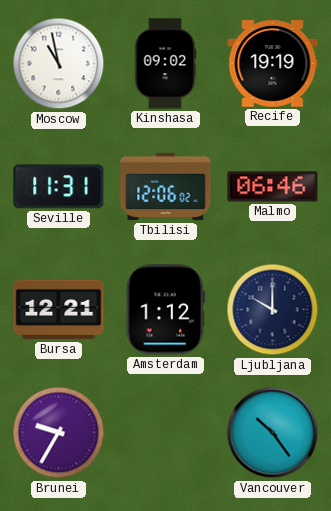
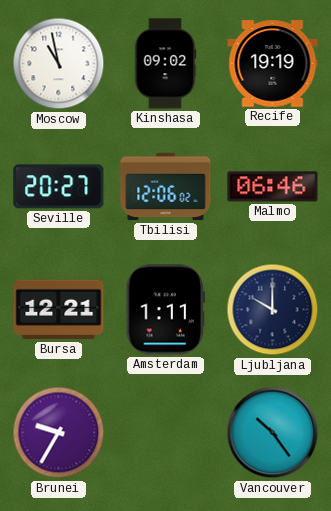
Seville: 11:31 -> 20:27
Amsterdam: 1:12 -> 1:11
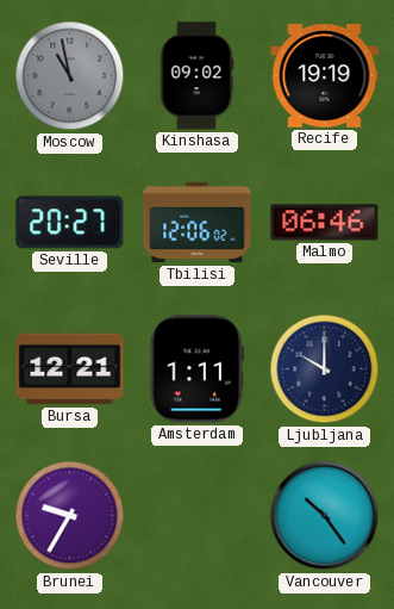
Moscow dial: white -> grey
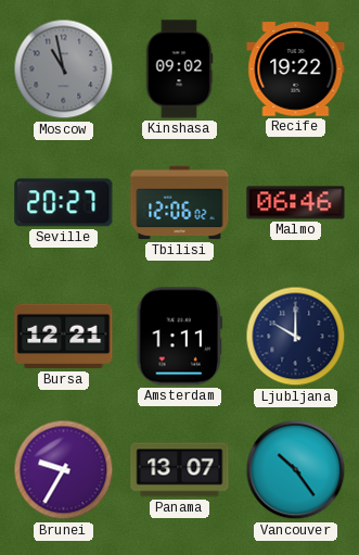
Recife: 19:19 -> 19:22
Panama: none -> 13:07
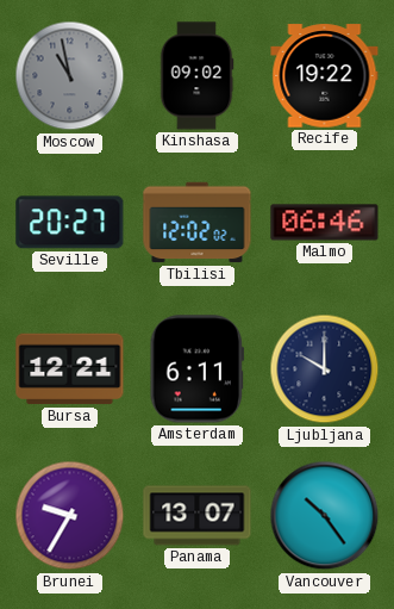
Tbilisi: 12:06 -> 12:02
Amsterdam: 1:11 -> 6:11
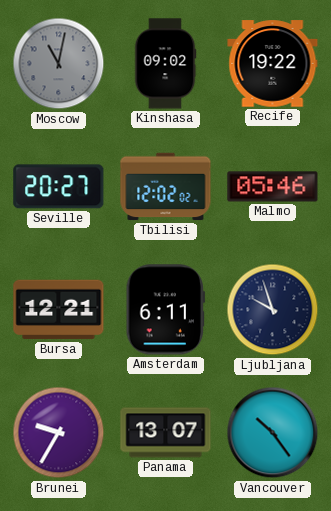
Moscow: 10:58 -> 11:02
Malmo: 06:46 -> 05:46
Ljubljana: 10:00 -> 9:57
